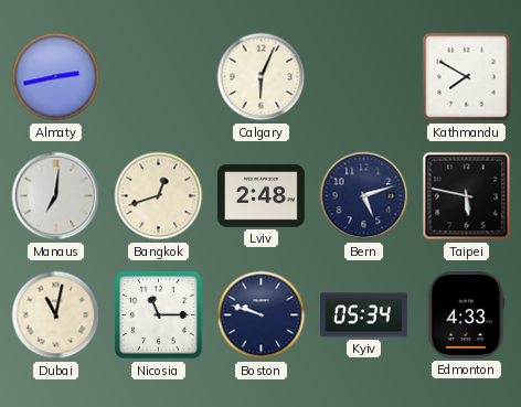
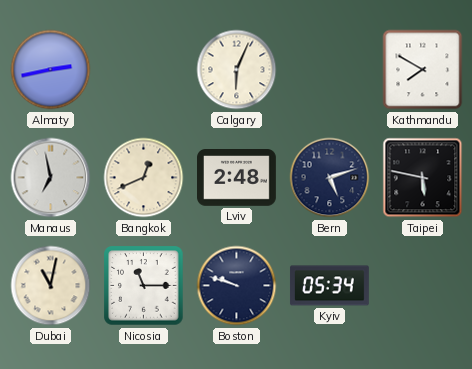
Manaus: 7:01 -> 6:58
Bangkok: 12:42 -> 12:41
Edmonton: 4:33 -> none
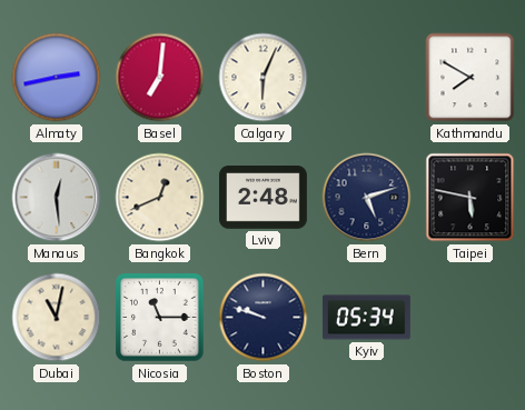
Basel: none -> 7:01
Manaus: 6:58 -> 12:29
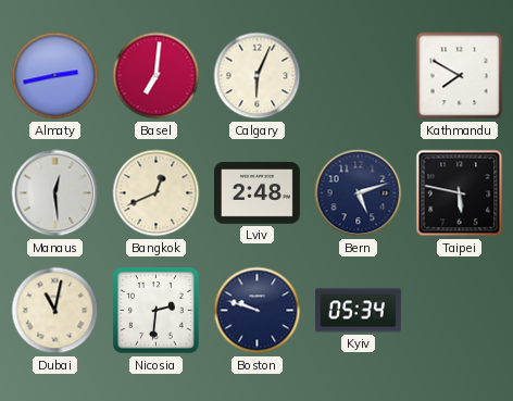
Nicosia: 11:15 -> 2:31
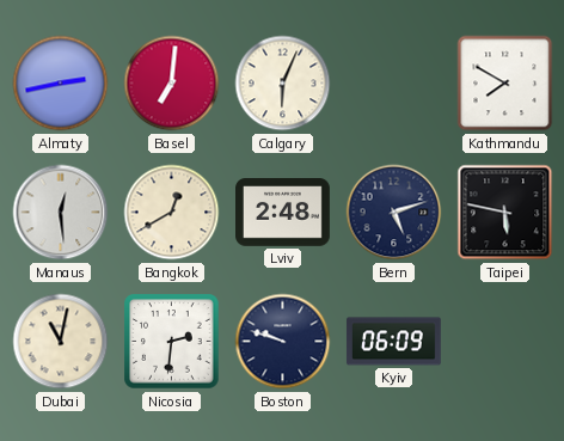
Bangkok: 12:41 -> 12:40
Kyiv: 05:34 -> 06:09
